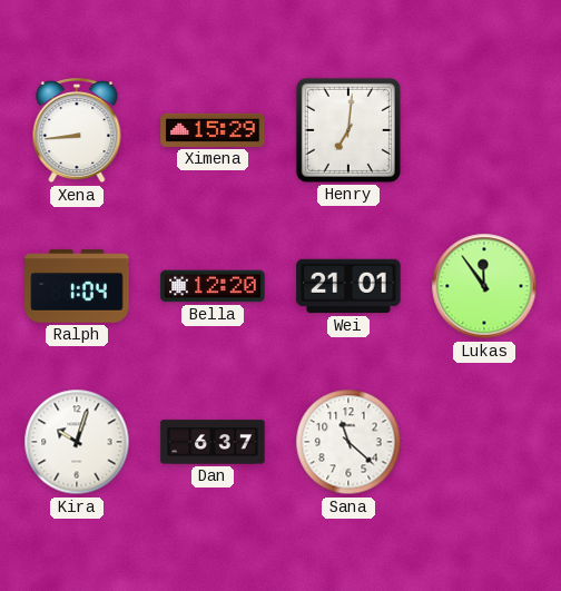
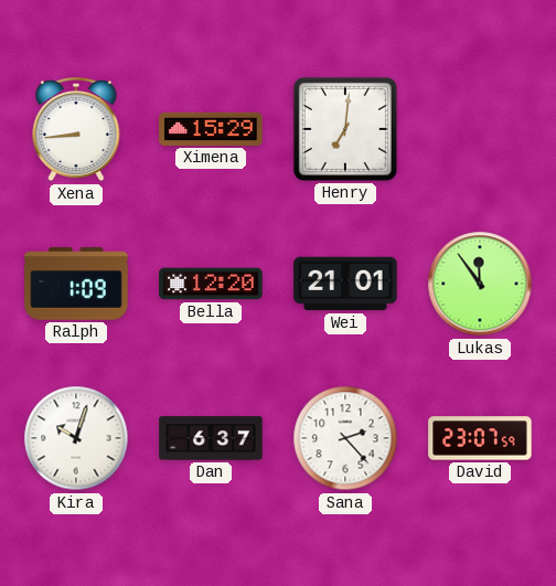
Ralph: 1:04 -> 1:09
Sana: 11:22 -> 2:23
David: none -> 23:07
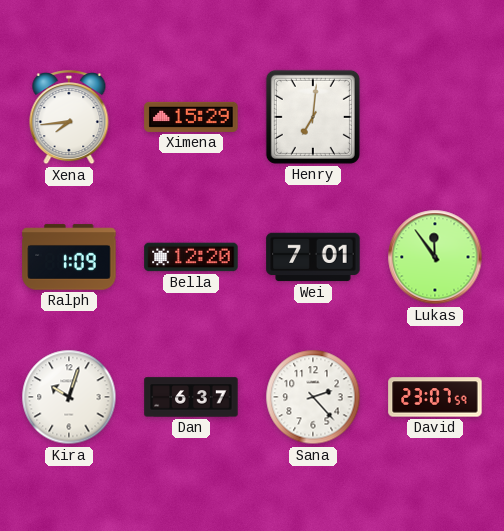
Xena: 8:44 -> 7:44
Wei: 21:01 -> 7:01
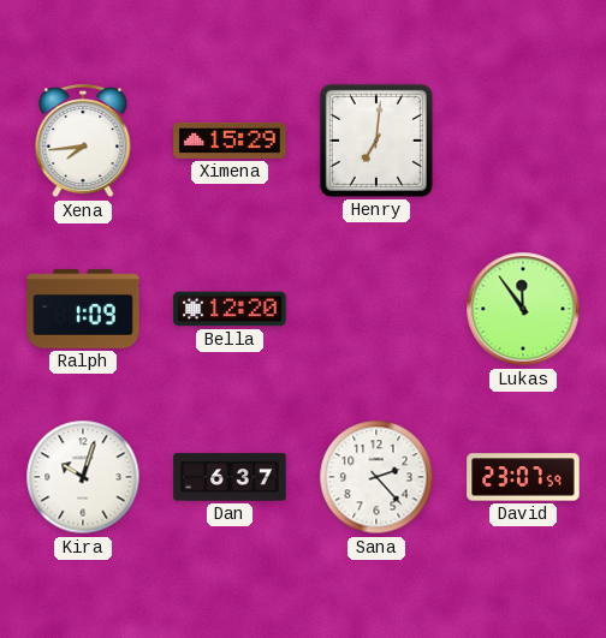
Wei: 7:01 -> none
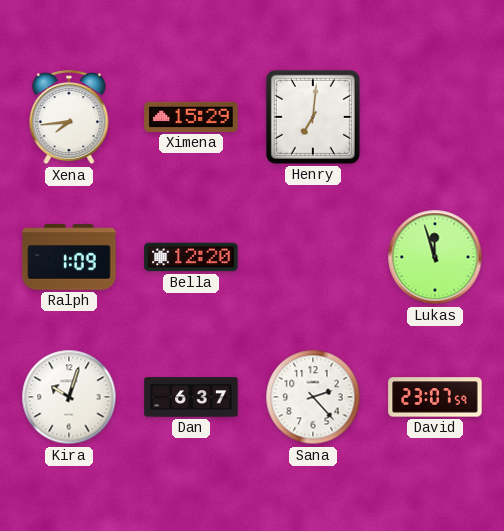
Lukas: 11:54 -> 11:57
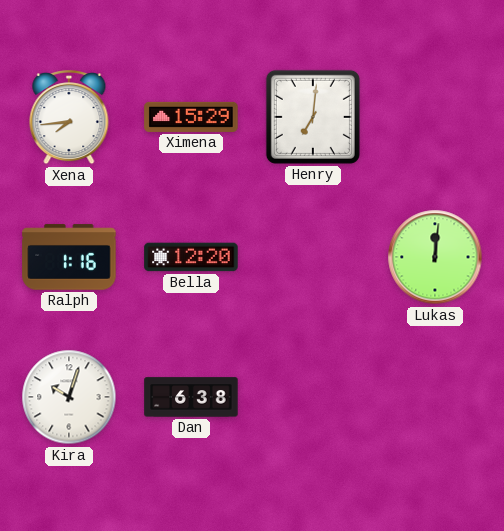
Ralph: 1:09 -> 1:16
Lukas: 11:57 -> 12:01
Dan: 6:37 -> 6:38
Sana: 2:23 -> none
David: 23:07 -> none
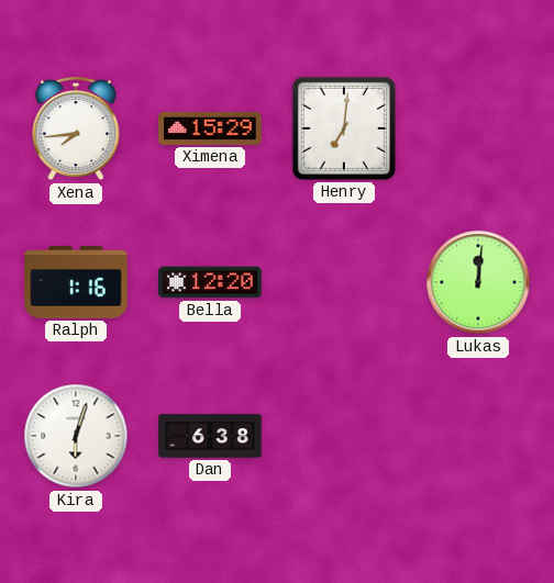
Kira: 10:03 -> 6:03
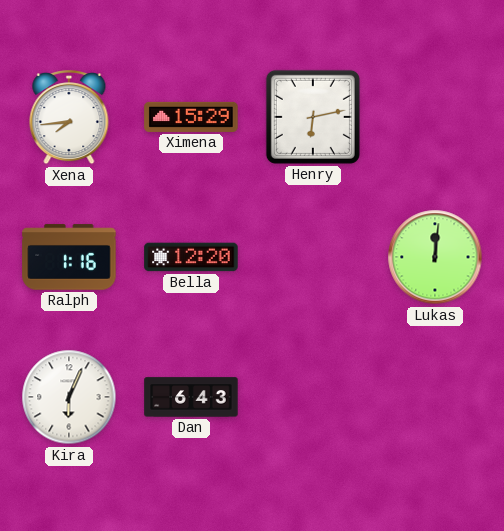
Henry: 7:01 -> 6:13
Kira: 6:03 -> 6:04
Dan: 6:38 -> 6:43
